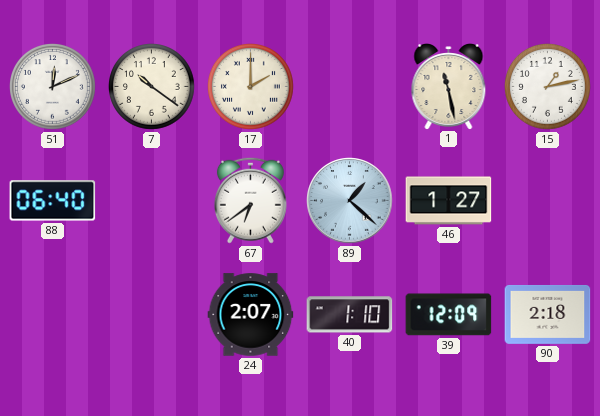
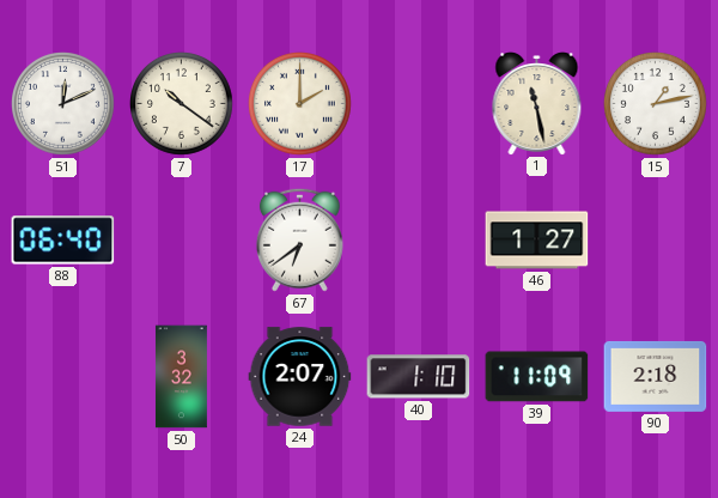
89: 1:22 -> none
50: none -> 3:32
39: 12:09 -> 11:09
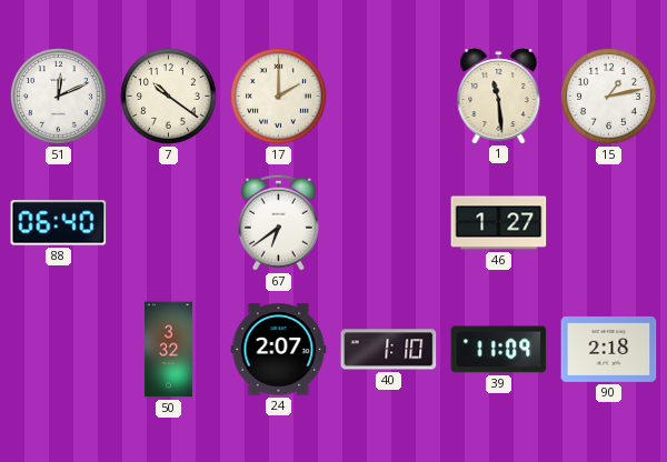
1: 11:28 -> 11:29
